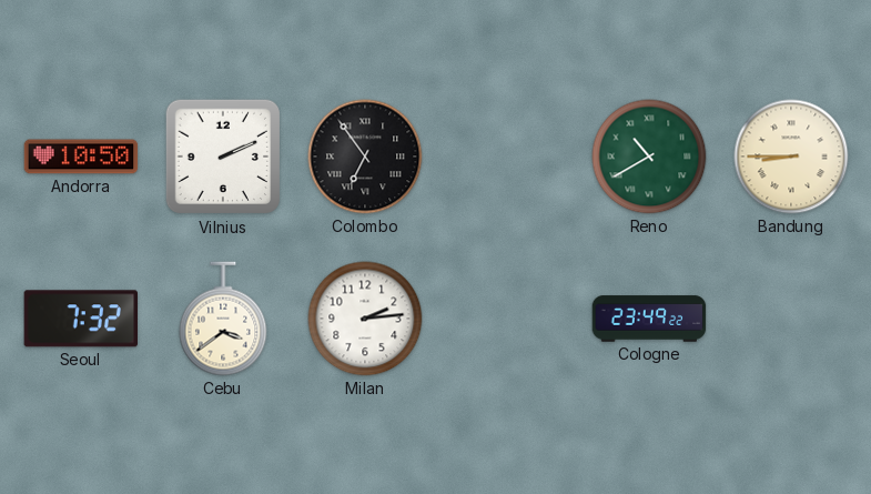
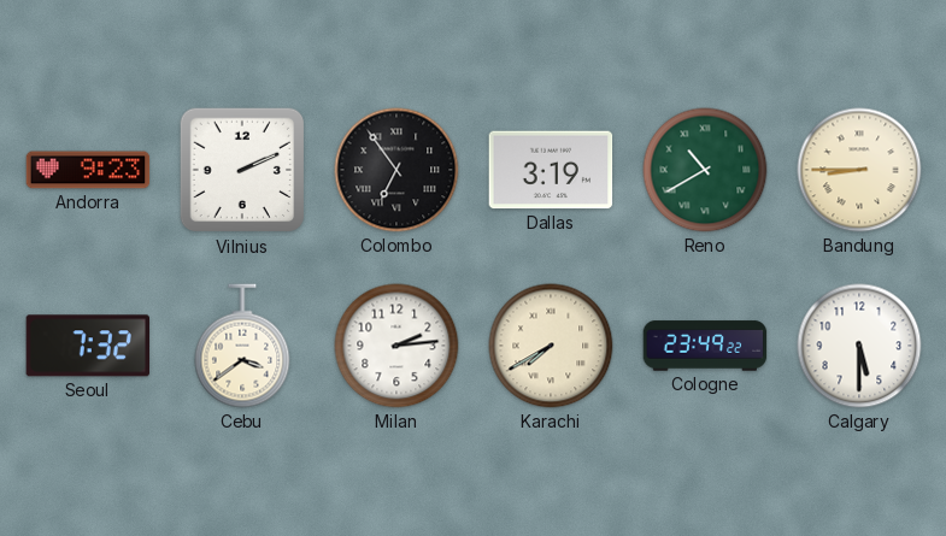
Andorra: 10:50 -> 9:23
Dallas: none -> 3:19
Karachi: none -> 7:40
Calgary: none -> 5:30
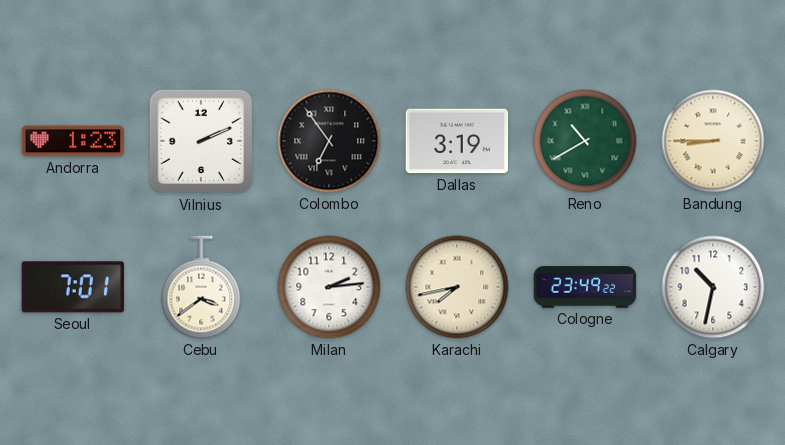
Andorra: 9:23 -> 1:23
Seoul: 7:32 -> 7:01
Karachi: 7:40 -> 7:43
Calgary: 5:30 -> 10:32
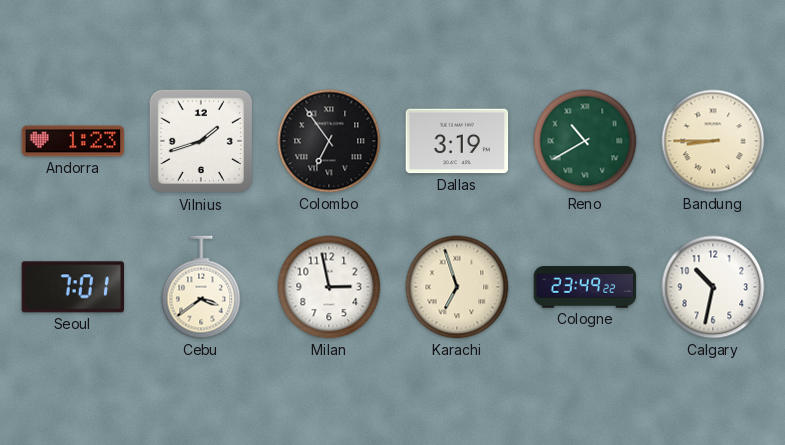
Vilnius: 2:11 -> 1:42
Milan: 2:14 -> 2:58
Karachi: 7:43 -> 6:57
